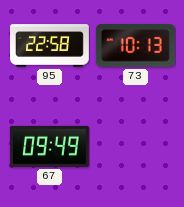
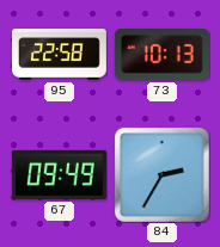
84: none -> 2:35
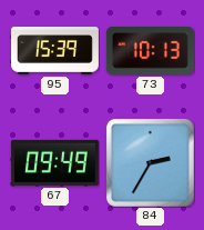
95: 22:58 -> 15:39
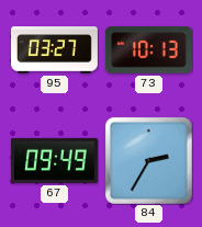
95: 15:39 -> 03:27
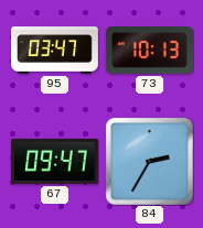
95: 03:27 -> 03:47
67: 09:49 -> 09:47
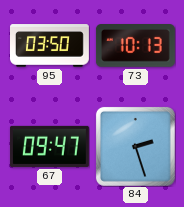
95: 03:47 -> 03:50
84: 2:35 -> 2:27
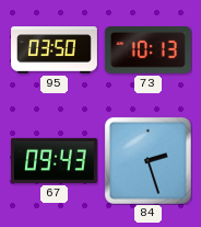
67: 09:47 -> 09:43
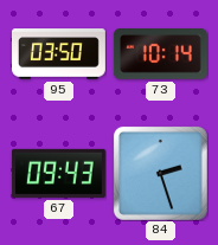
73: 10:13 -> 10:14
